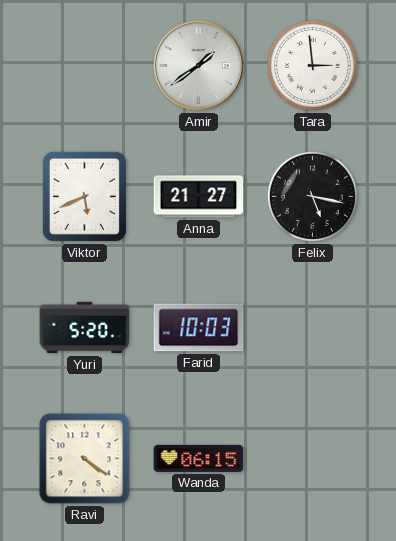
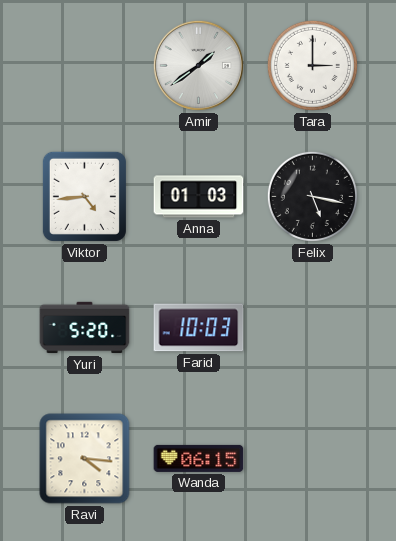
Tara: 2:59 -> 3:00
Viktor: 5:41 -> 4:44
Anna: 21:27 -> 01:03
Ravi: 4:21 -> 4:16
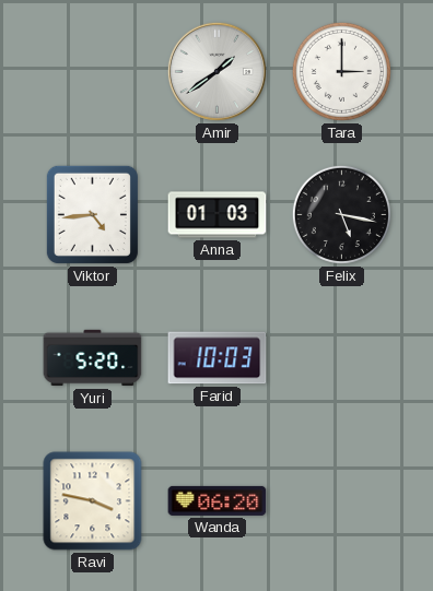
Ravi: 4:16 -> 3:47
Wanda: 06:15 -> 06:20
